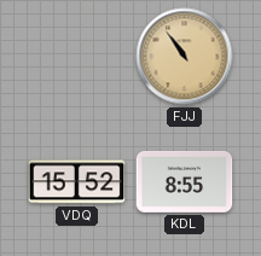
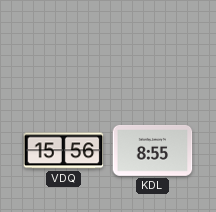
FJJ: 10:54 -> none
VDQ: 15:52 -> 15:56
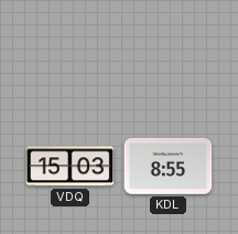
VDQ: 15:56 -> 15:03
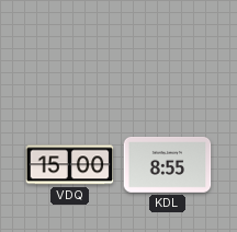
VDQ: 15:03 -> 15:00
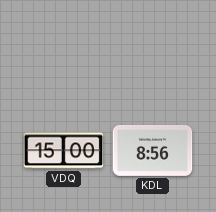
KDL: 8:55 -> 8:56
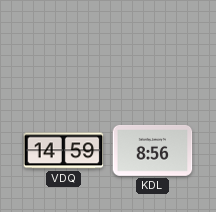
VDQ: 15:00 -> 14:59
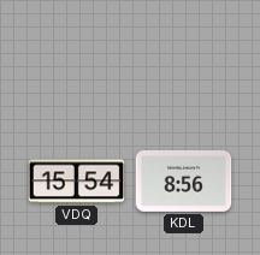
VDQ: 14:59 -> 15:54
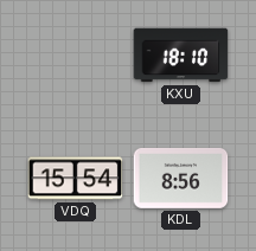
KXU: none -> 18:10
